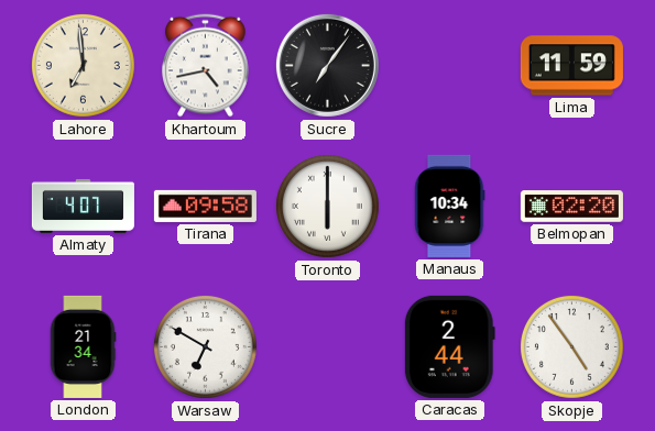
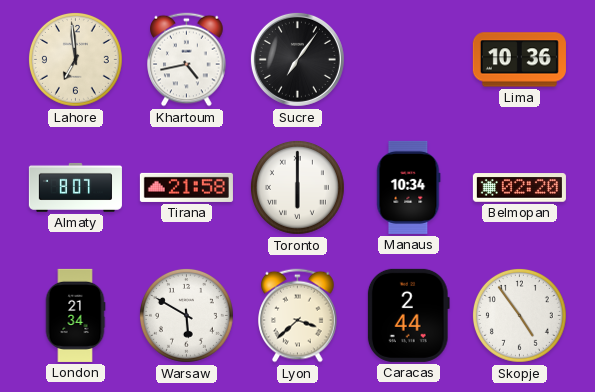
Lima: 11:59 -> 10:36
Almaty: 4:07 -> 8:07
Tirana: 09:58 -> 21:58
Warsaw: 6:50 -> 5:50
Lyon: none -> 3:38
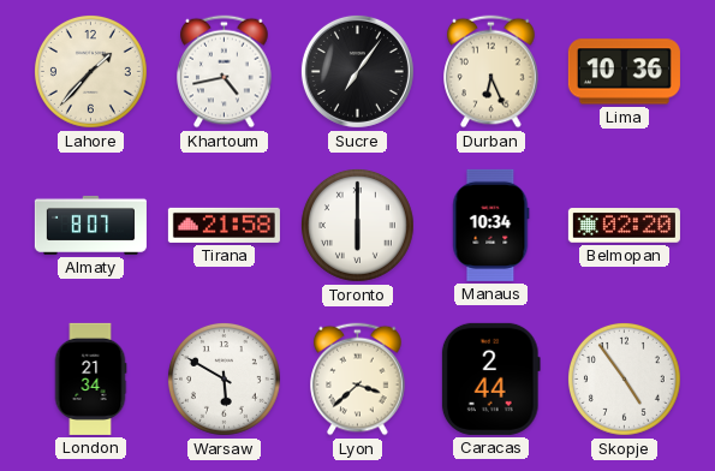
Lahore: 6:59 -> 1:37
Durban: none -> 6:26
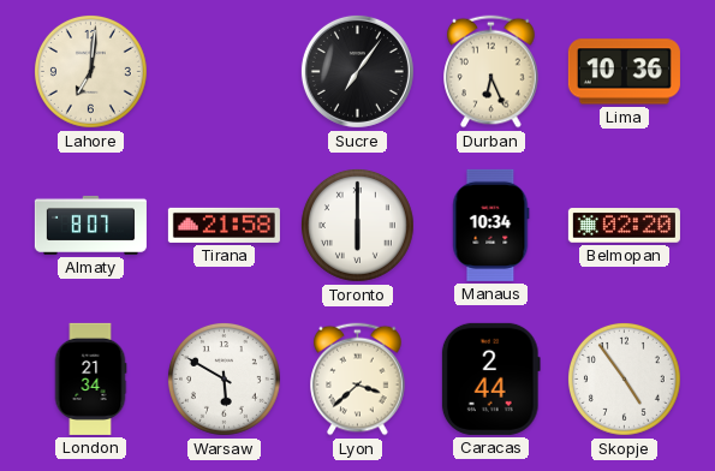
Lahore: 1:37 -> 7:01
Khartoum: 4:43 -> none
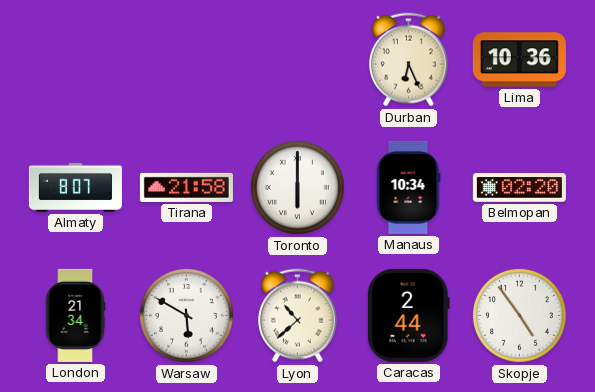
Lahore: 7:01 -> none
Sucre: 7:06 -> none
Lyon: 3:38 -> 10:38
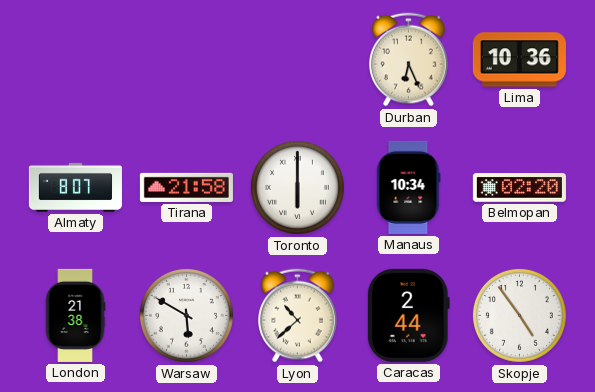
London: 21:34 -> 21:38
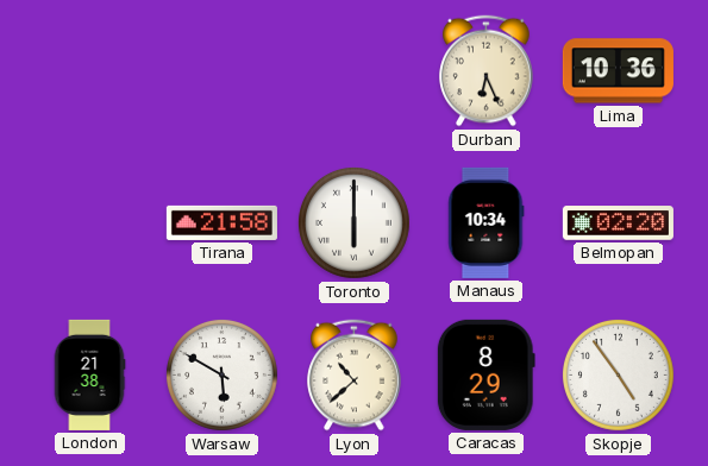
Almaty: 8:07 -> none
Caracas: 2:44 -> 8:29
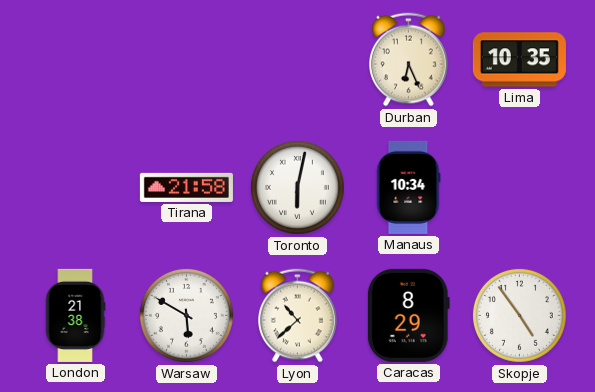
Lima: 10:36 -> 10:35
Toronto: 6:00 -> 6:02
Belmopan: 02:20 -> none
